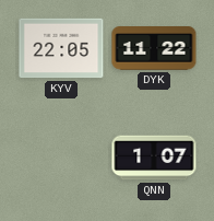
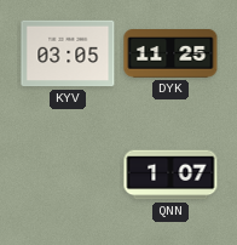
KYV: 22:05 -> 03:05
DYK: 11:22 -> 11:25
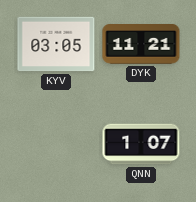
DYK: 11:25 -> 11:21
